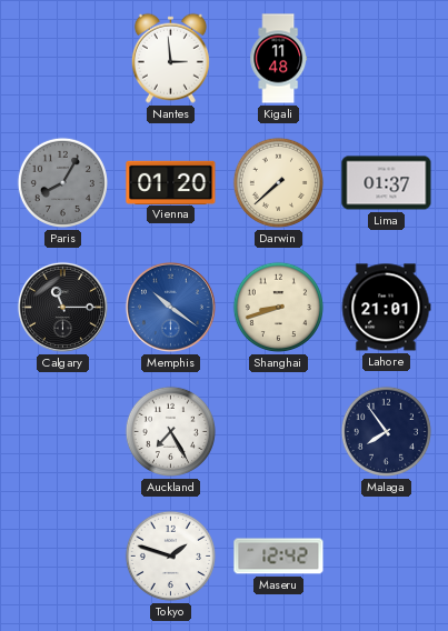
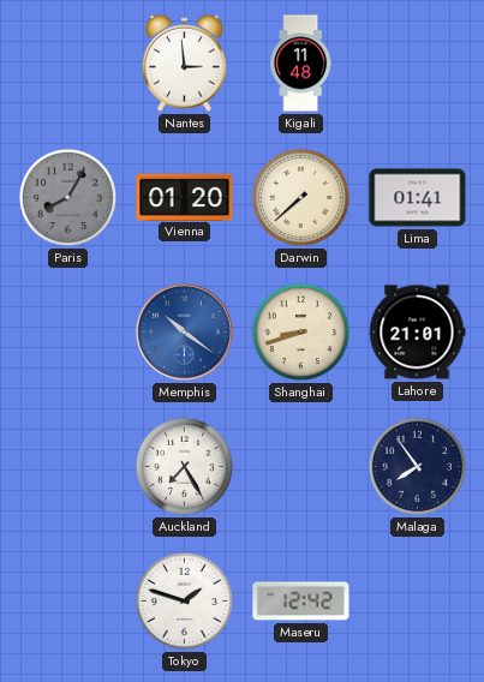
Lima: 01:37 -> 01:41
Calgary: 11:15 -> none
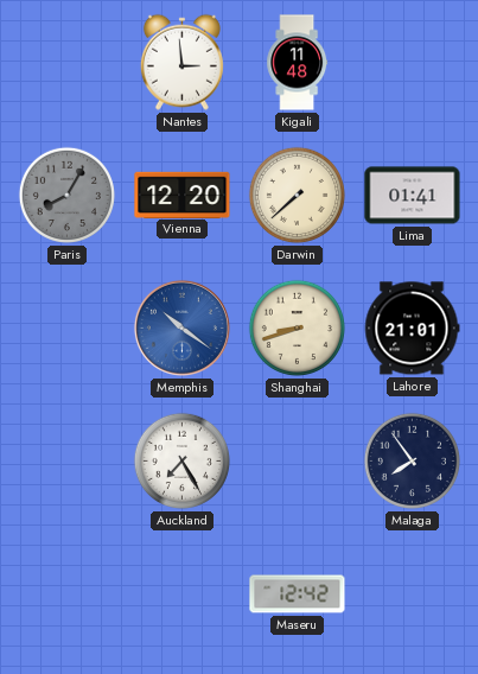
Vienna: 01:20 -> 12:20
Tokyo: 1:48 -> none
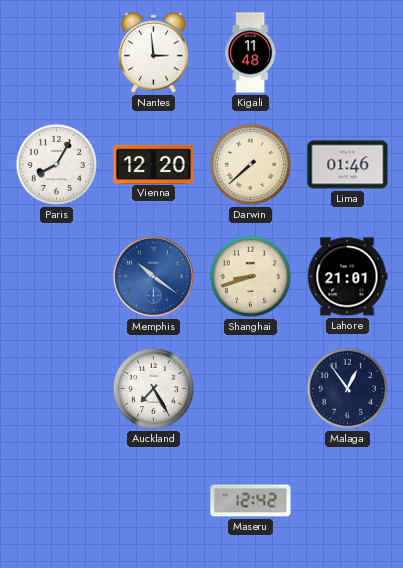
Paris dial: grey -> white
Lima: 01:41 -> 01:46
Malaga: 7:54 -> 12:54
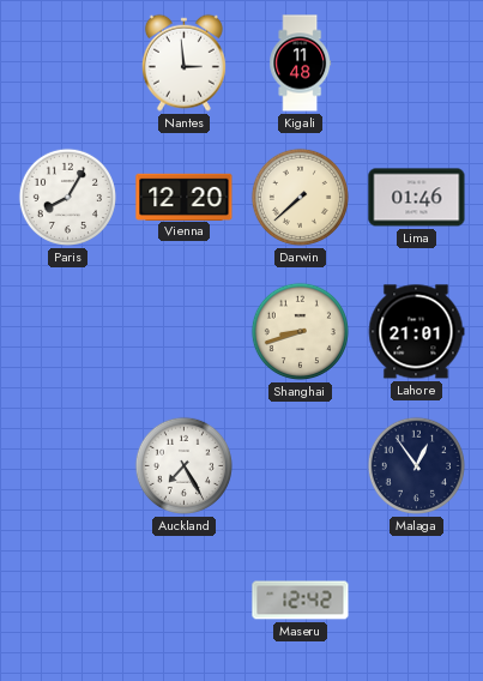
Memphis: 10:21 -> none
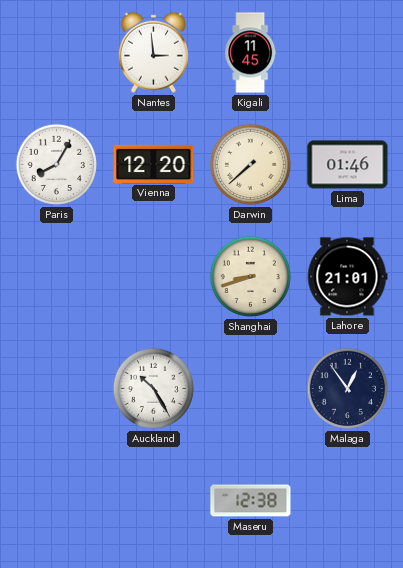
Kigali: 11:48 -> 11:45
Auckland: 7:25 -> 10:25
Maseru: 12:42 -> 12:38
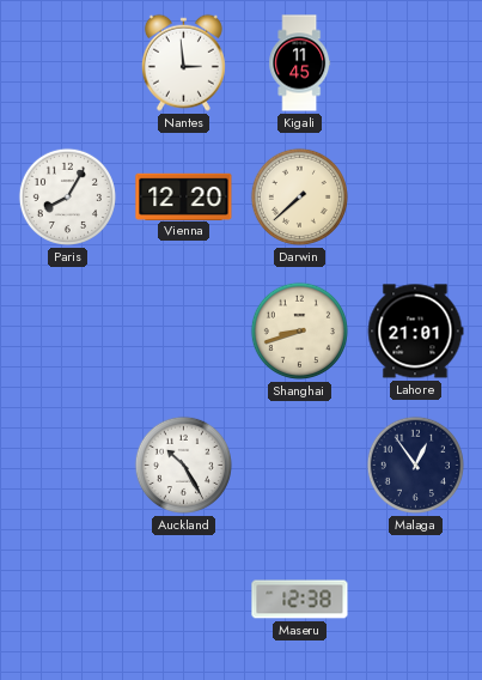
Lima: 01:46 -> none
